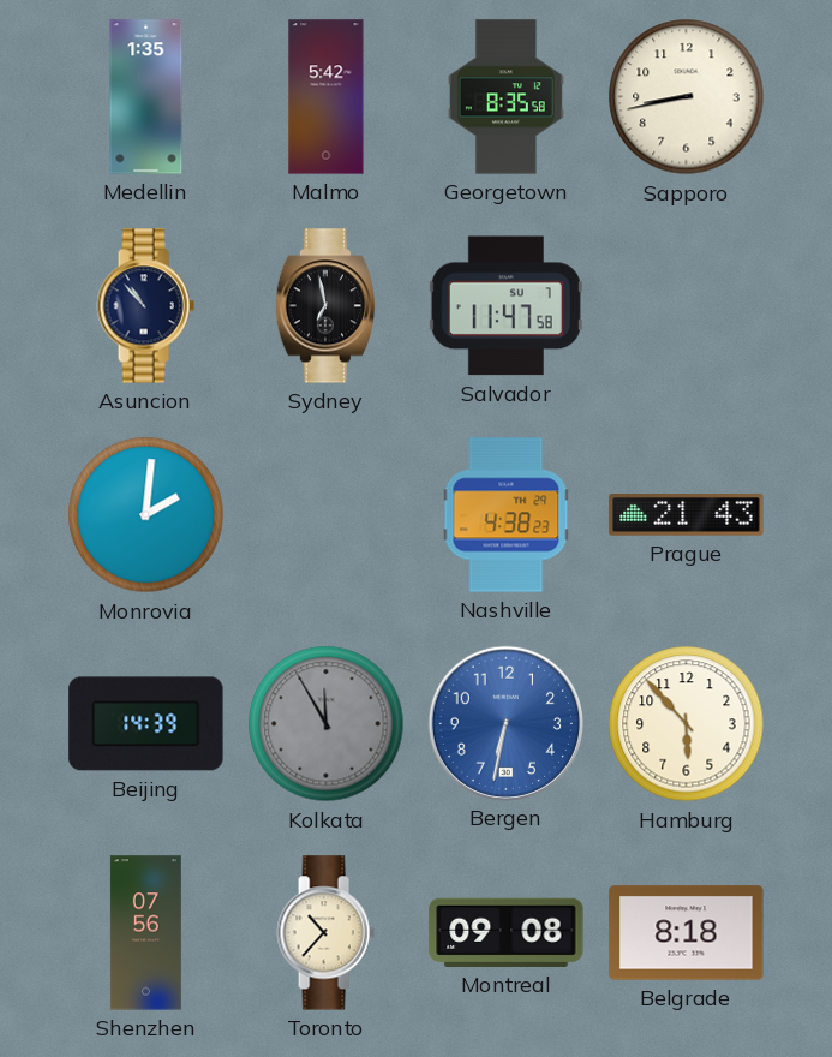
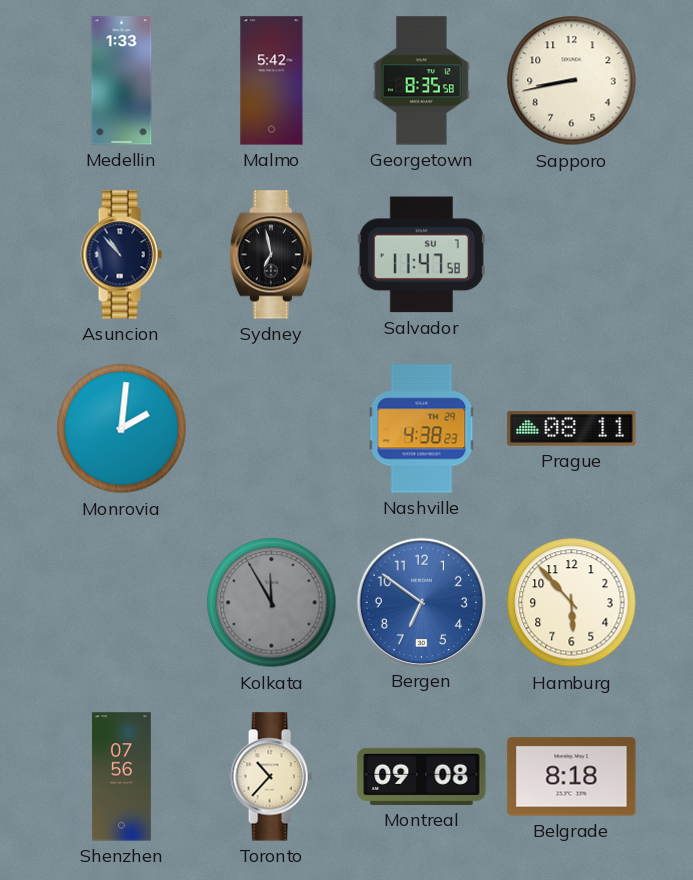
Medellin: 1:35 -> 1:33
Prague: 21:43 -> 08:11
Beijing: 14:39 -> none
Bergen: 6:32 -> 6:51
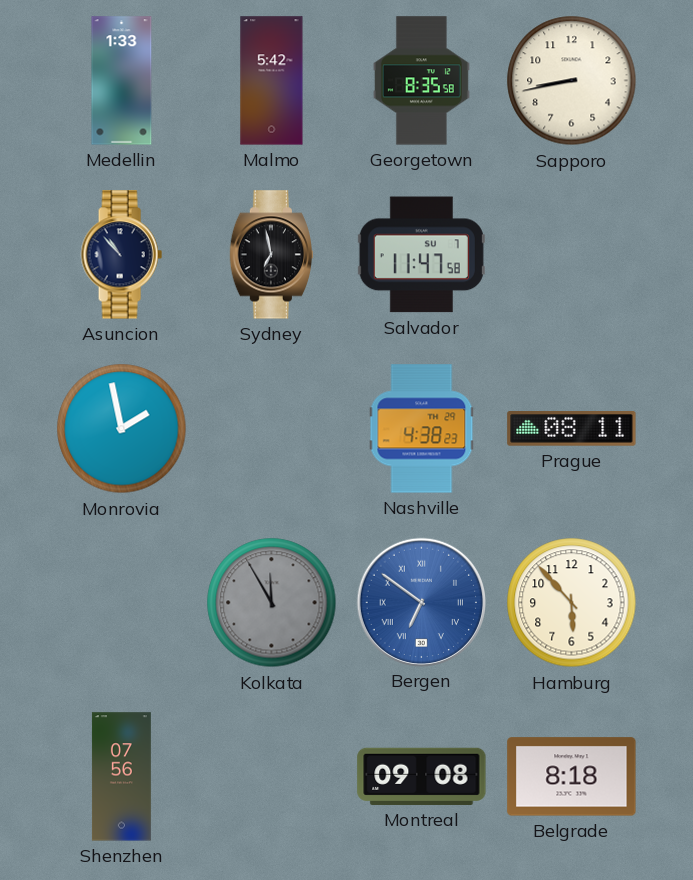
Monrovia: 2:01 -> 1:58
Bergen numerals: Arabic -> Roman
Toronto: 10:37 -> none
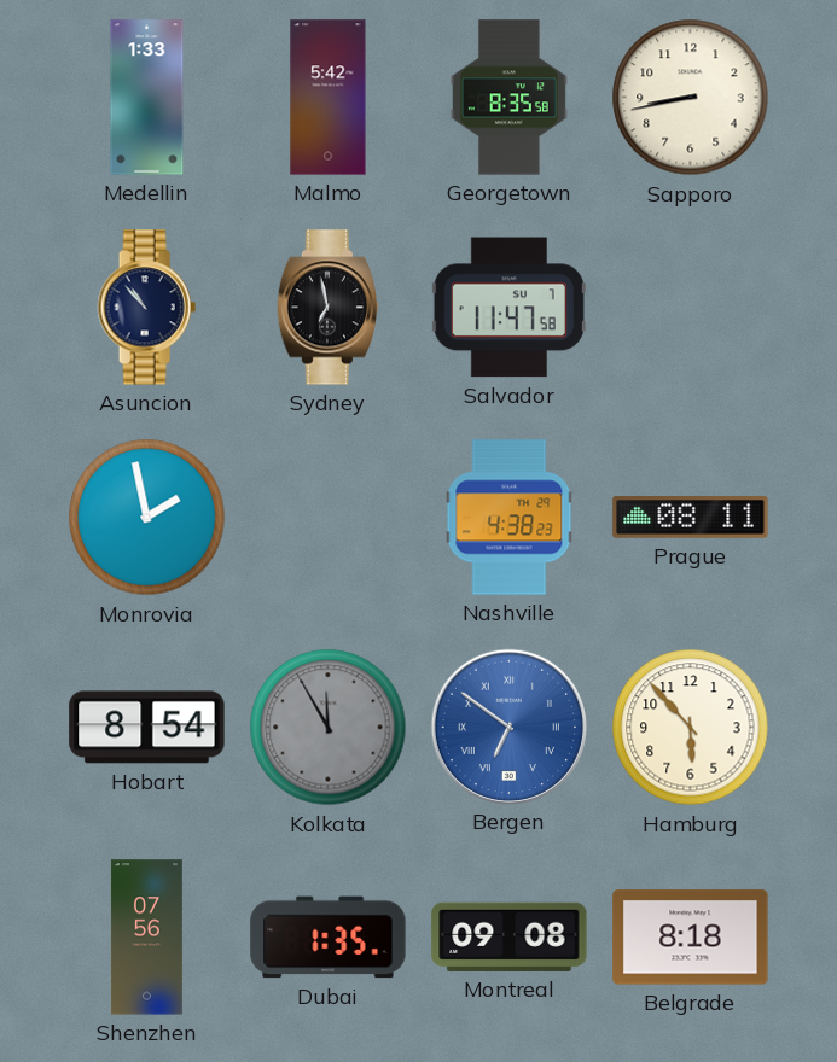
Hobart: none -> 8:54
Dubai: none -> 1:35
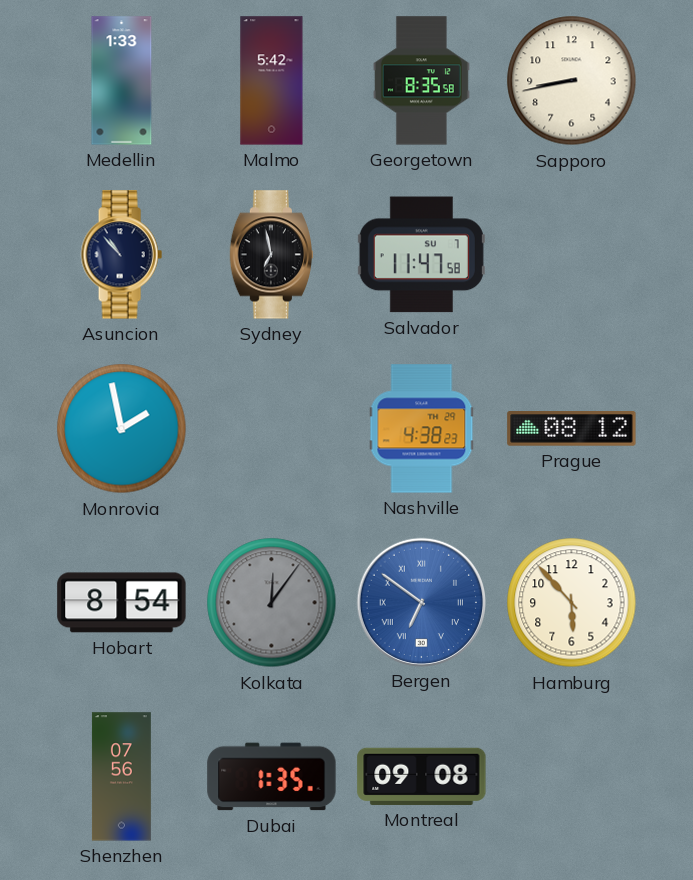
Prague: 08:11 -> 08:12
Kolkata: 11:55 -> 12:06
Belgrade: 8:18 -> none
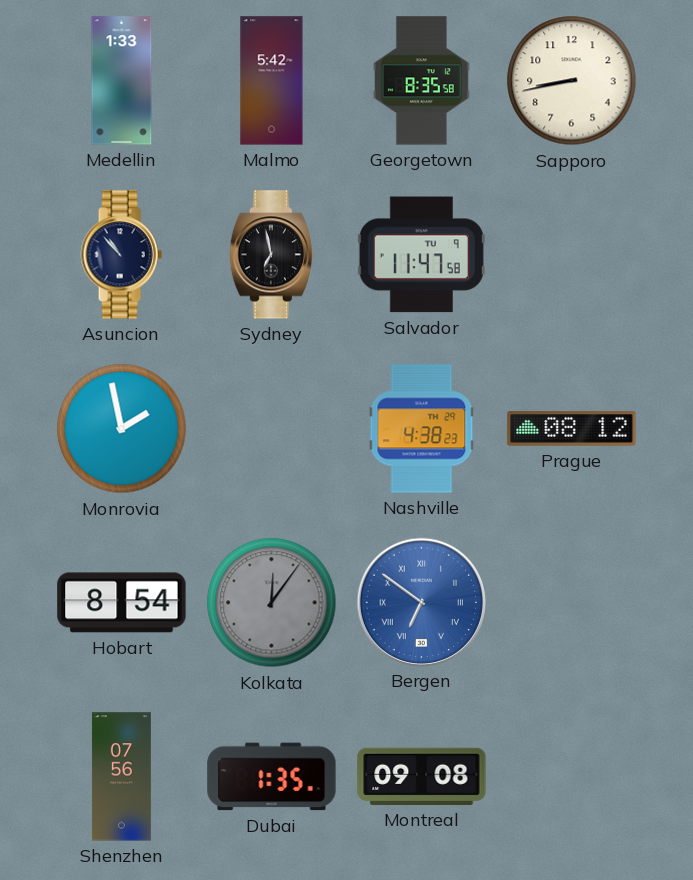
Salvador date: SU 7 -> TU 9
Hamburg: 5:53 -> none
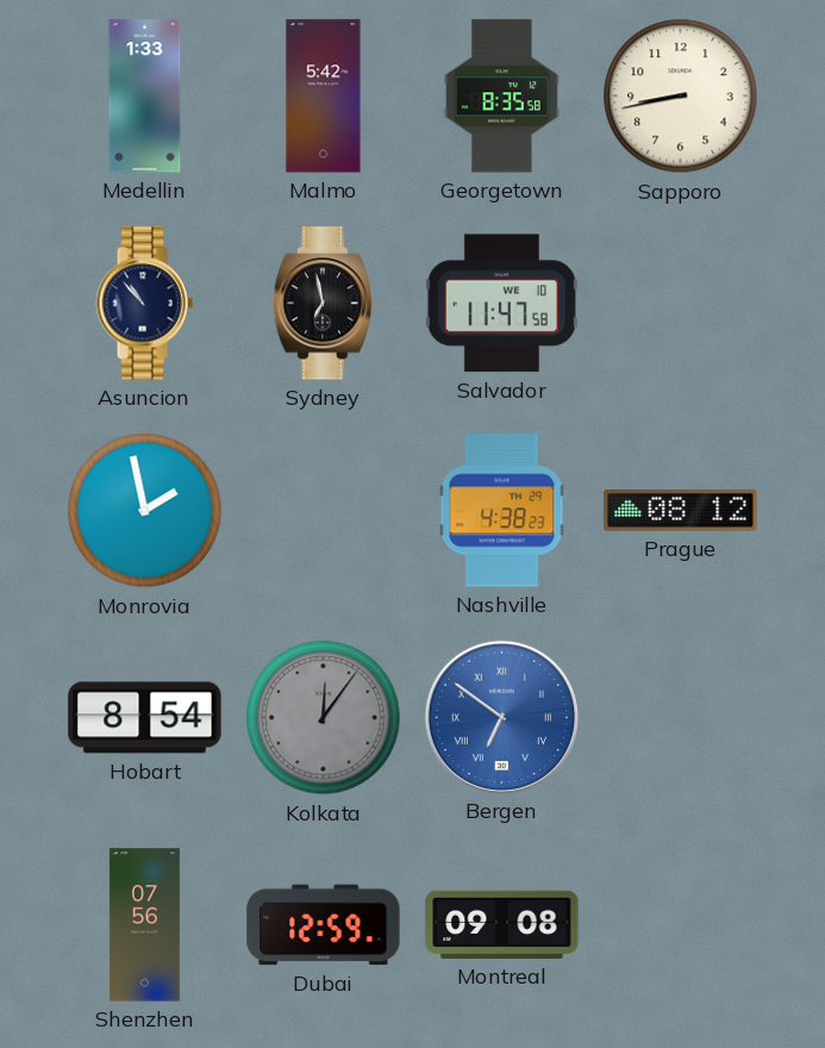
Salvador date: TU 9 -> WE 10
Dubai: 1:35 -> 12:59
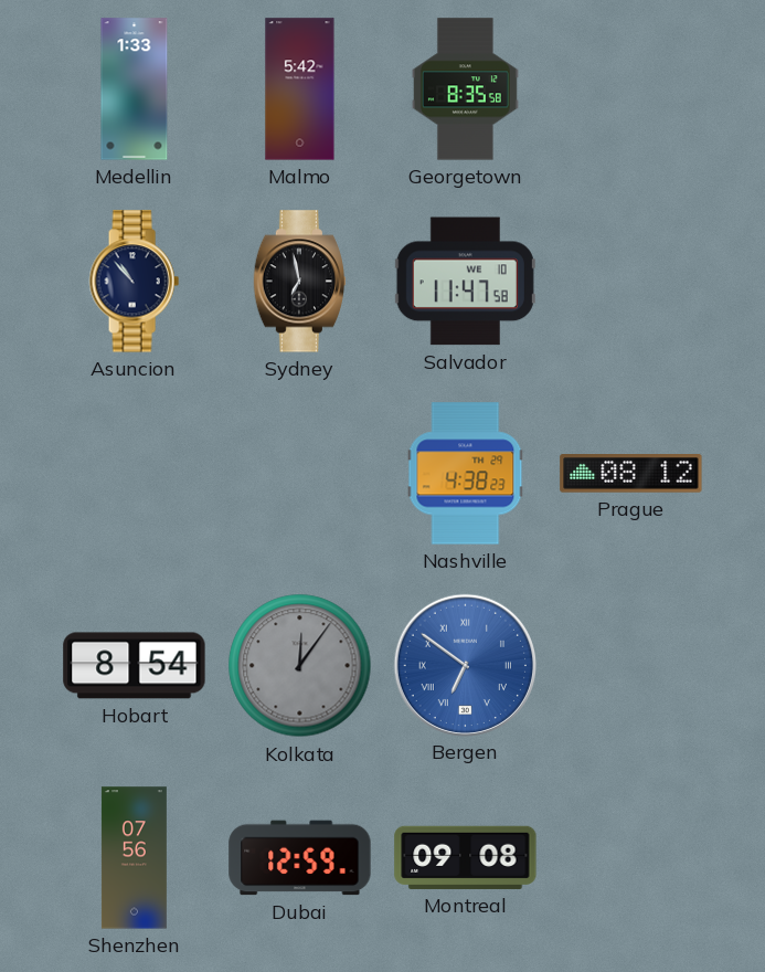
Sapporo: 8:43 -> none
Monrovia: 1:58 -> none
